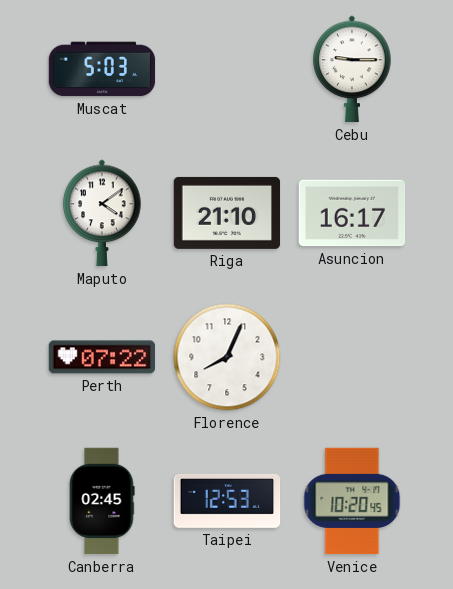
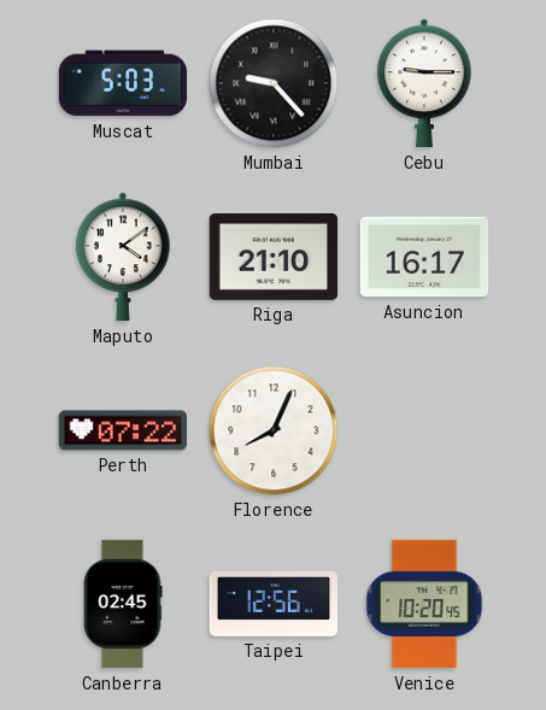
Mumbai: none -> 9:23
Taipei: 12:53 -> 12:56
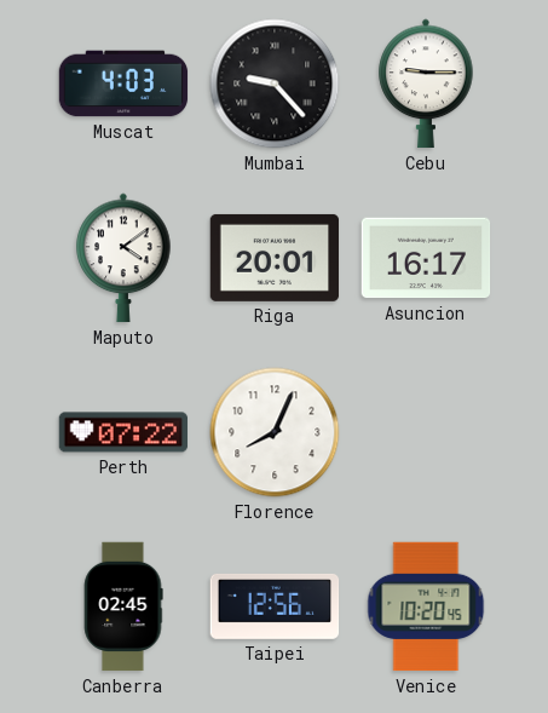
Muscat: 5:03 -> 4:03
Riga: 21:10 -> 20:01
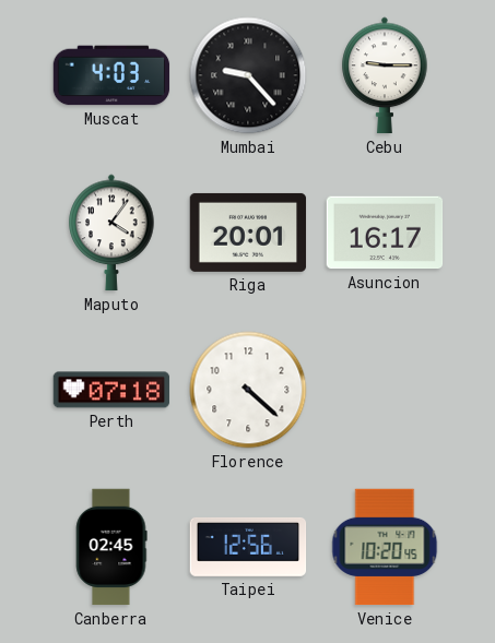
Maputo: 4:09 -> 4:06
Perth: 07:22 -> 07:18
Florence: 8:04 -> 4:22
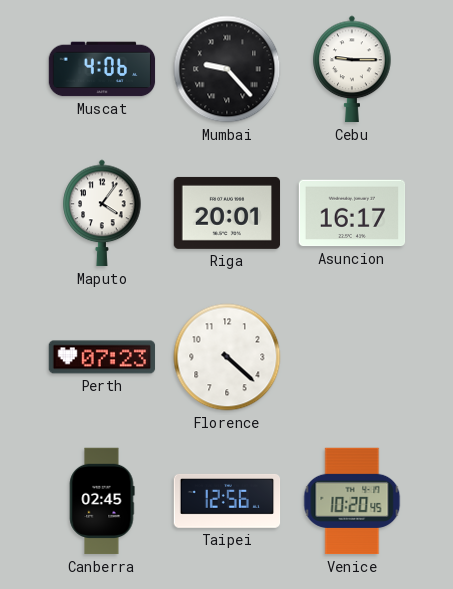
Muscat: 4:03 -> 4:06
Perth: 07:18 -> 07:23
